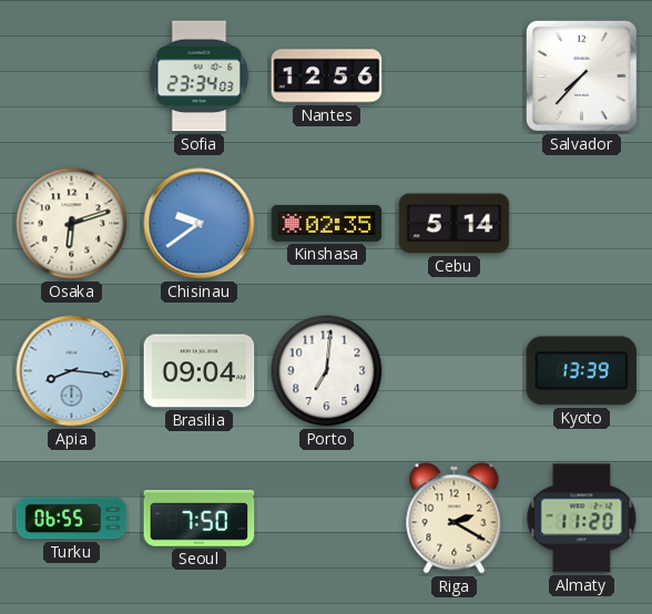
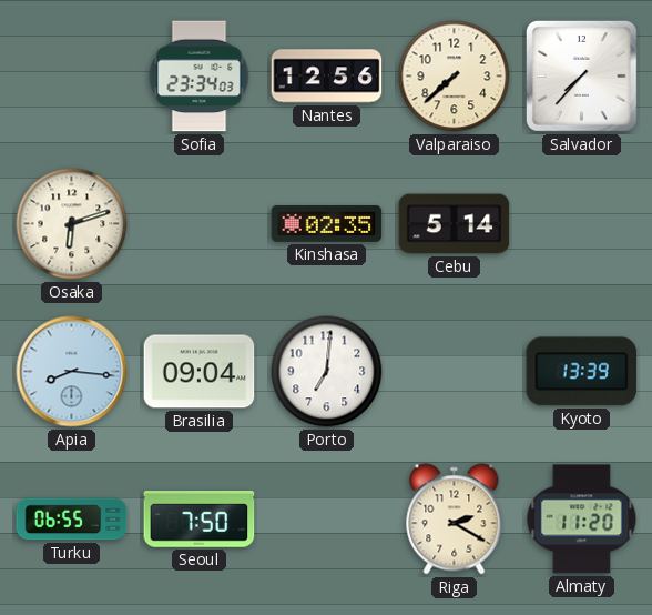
Valparaiso: none -> 7:38
Chisinau: 9:39 -> none
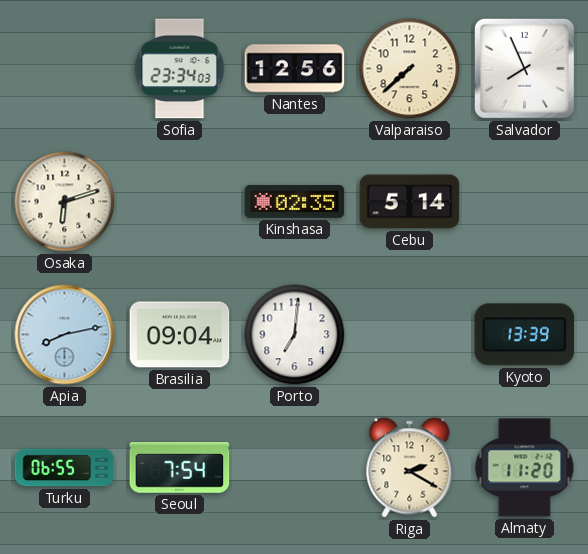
Salvador: 7:37 -> 7:56
Apia: 8:16 -> 8:13
Seoul: 7:50 -> 7:54
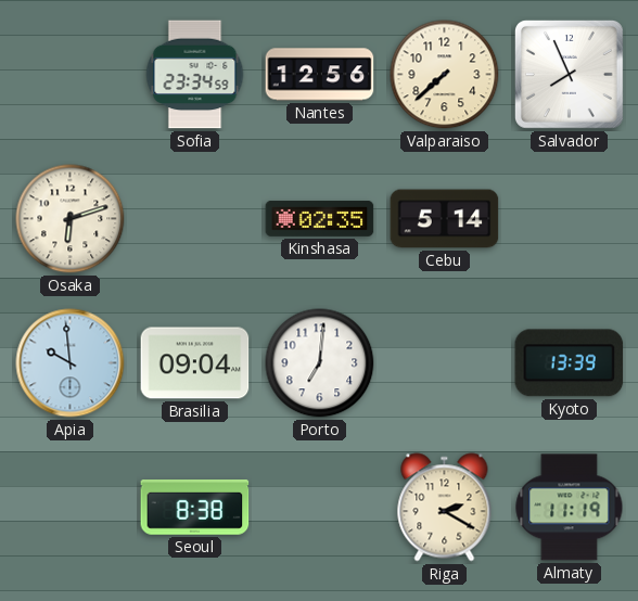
Sofia: 23:34:03 -> 23:34:59
Apia: 8:13 -> 9:59
Turku: 06:55 -> none
Seoul: 7:54 -> 8:38
Almaty: 11:20 -> 11:19
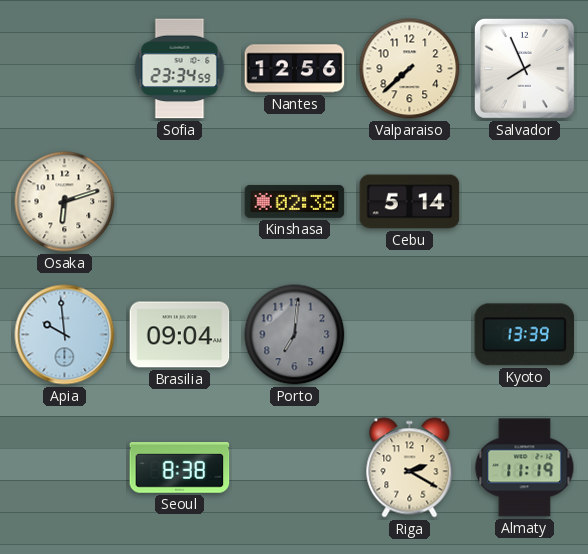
Kinshasa: 02:35 -> 02:38
Porto dial: white -> grey
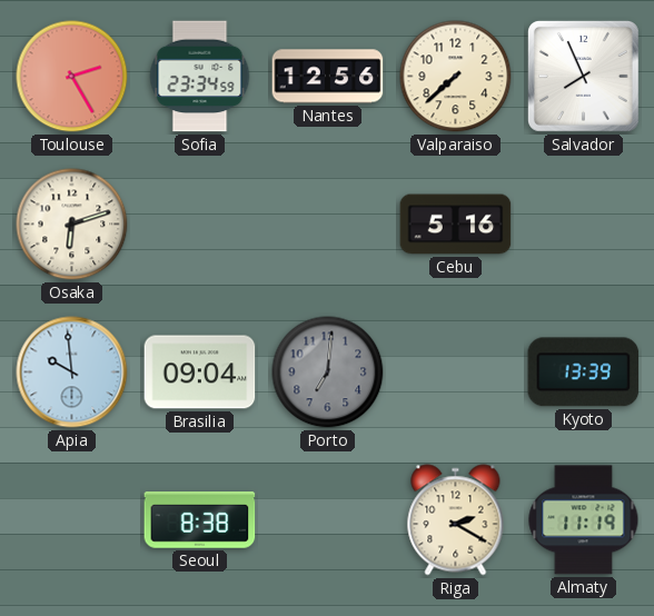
Toulouse: none -> 2:25
Kinshasa: 02:38 -> none
Cebu: 5:14 -> 5:16
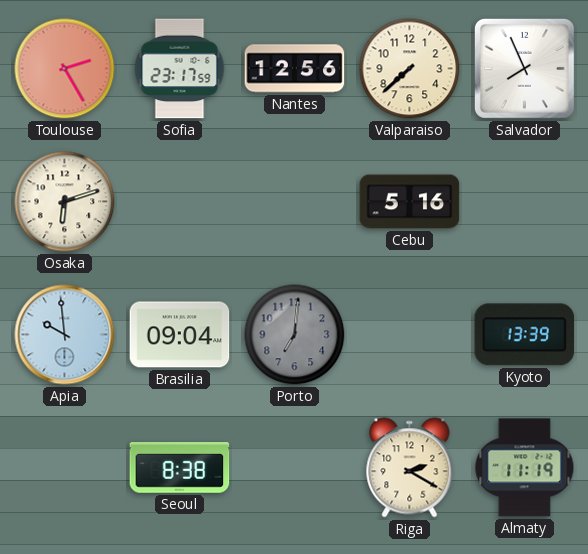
Sofia: 23:34 -> 23:17
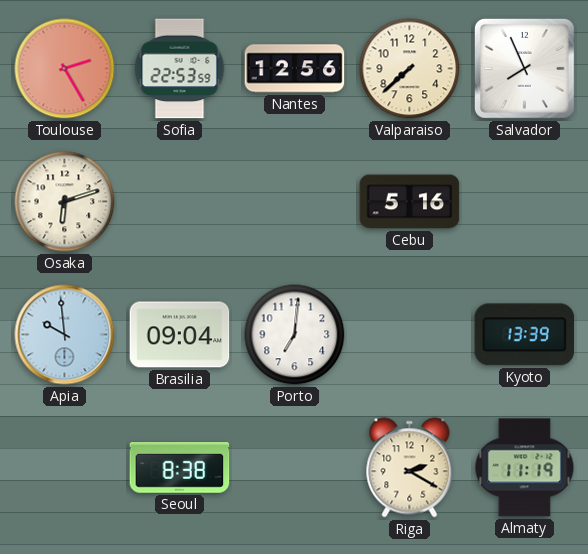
Sofia: 23:17 -> 22:53
Porto dial: grey -> white
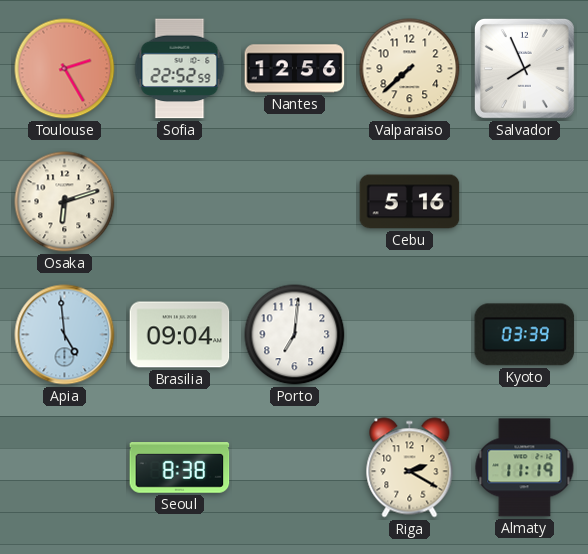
Sofia: 22:53 -> 22:52
Apia: 9:59 -> 4:59
Kyoto: 13:39 -> 03:39
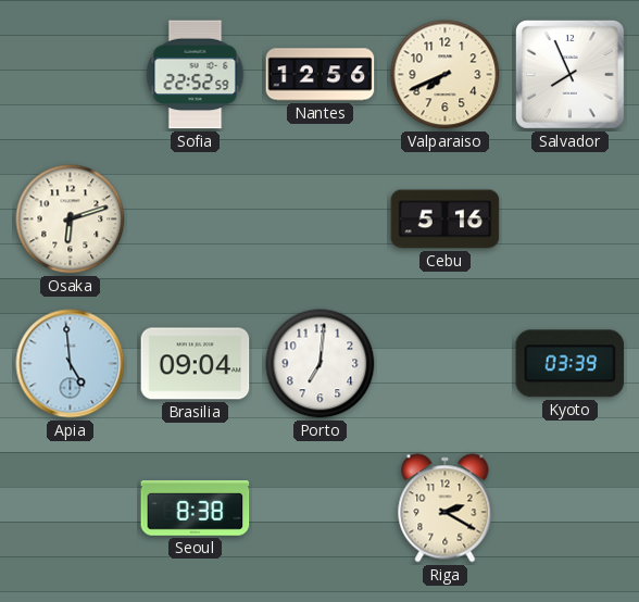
Toulouse: 2:25 -> none
Valparaiso: 7:38 -> 7:41
Almaty: 11:19 -> none
